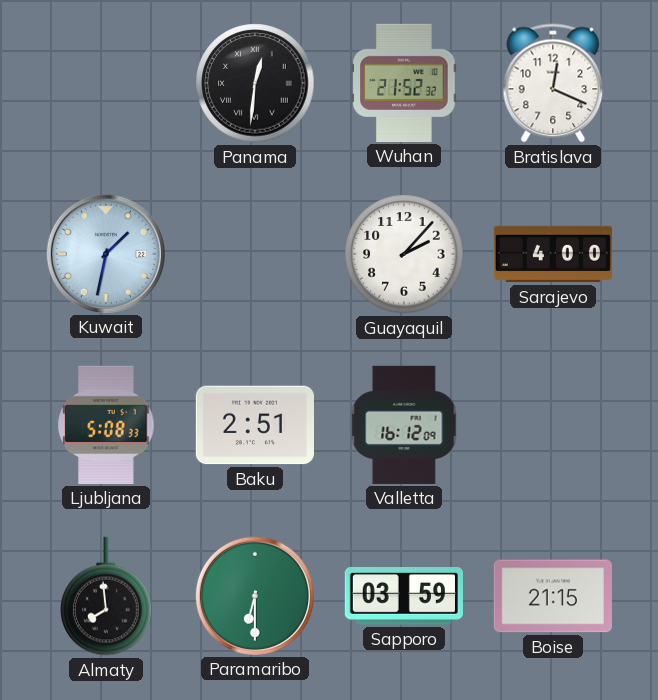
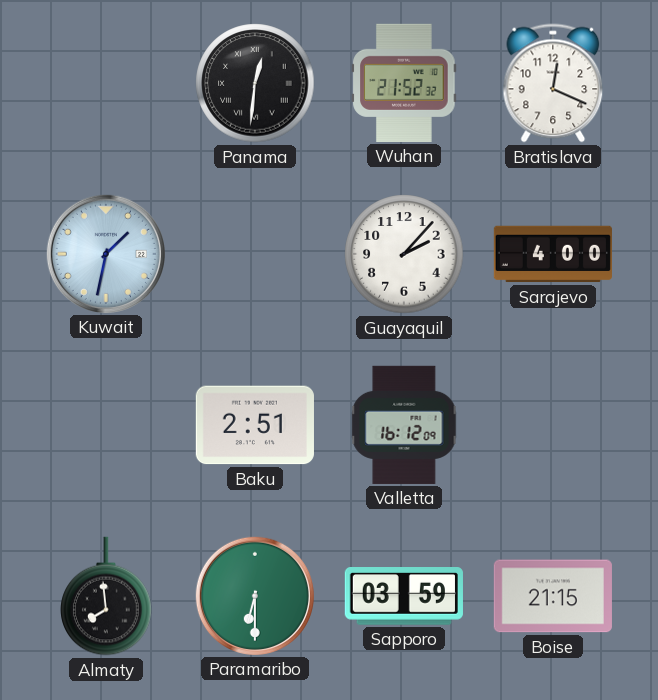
Ljubljana: 5:08 -> none
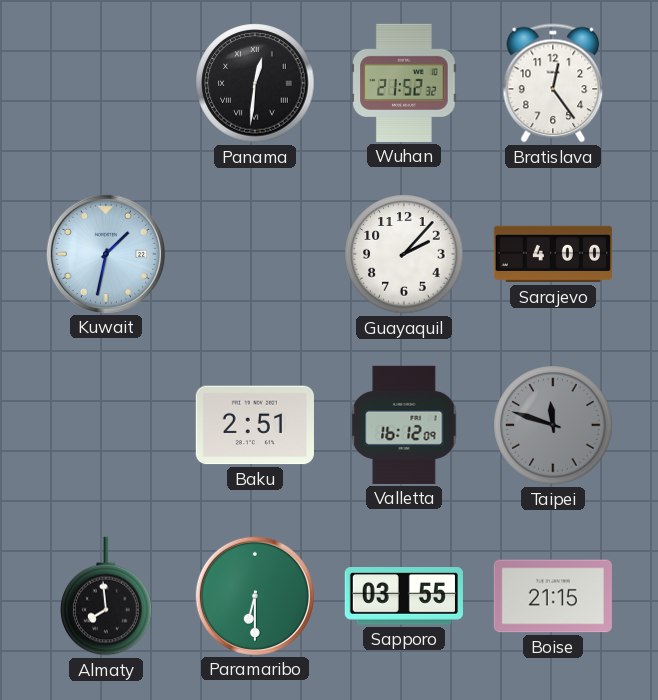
Bratislava: 12:19 -> 12:24
Taipei: none -> 11:48
Sapporo: 03:59 -> 03:55
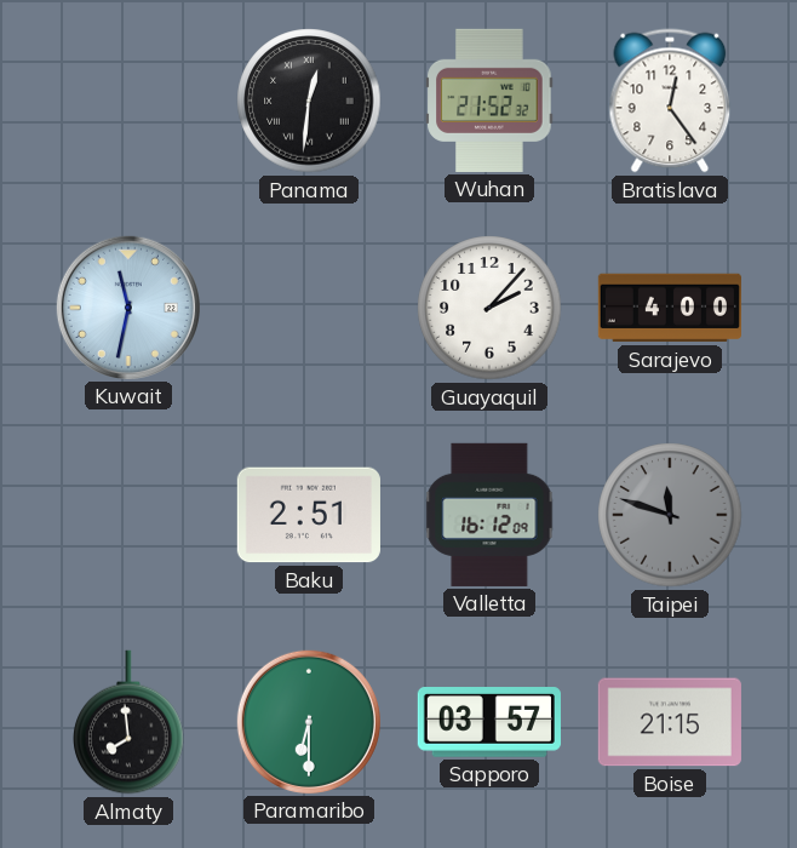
Kuwait: 1:32 -> 11:32
Sapporo: 03:55 -> 03:57
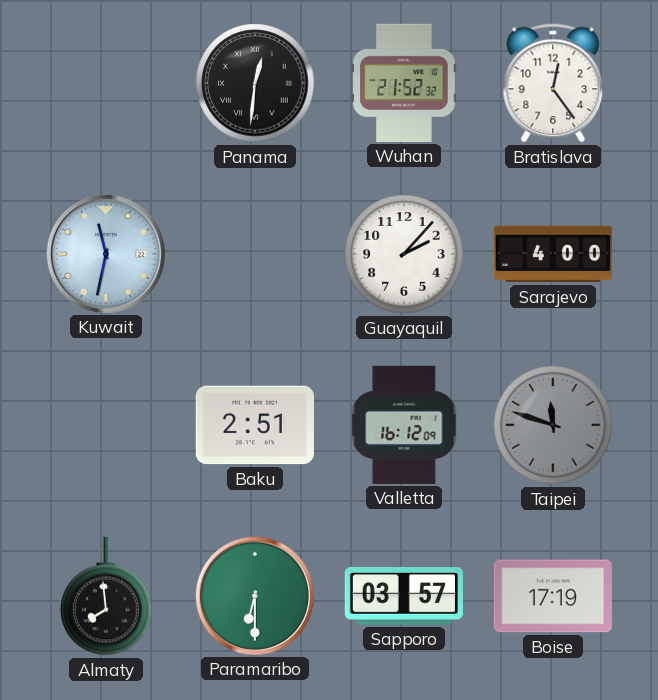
Boise: 21:15 -> 17:19
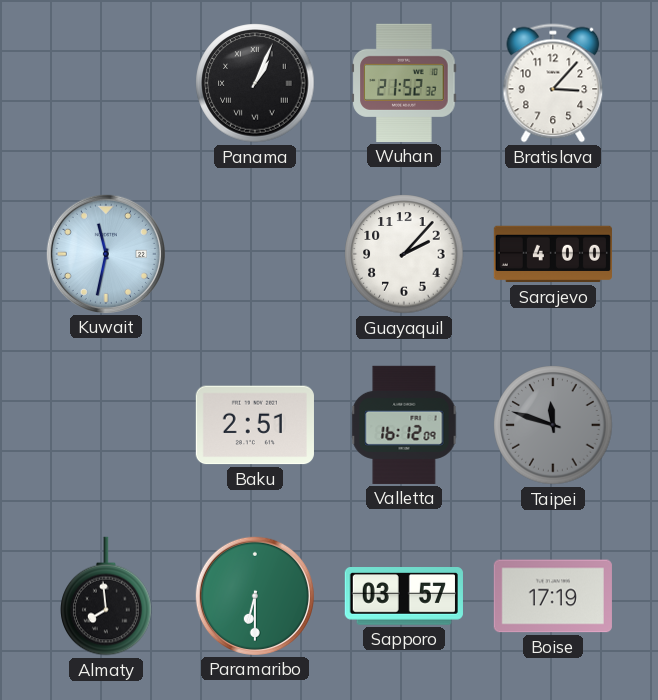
Panama: 12:31 -> 1:04
Bratislava: 12:24 -> 3:07
